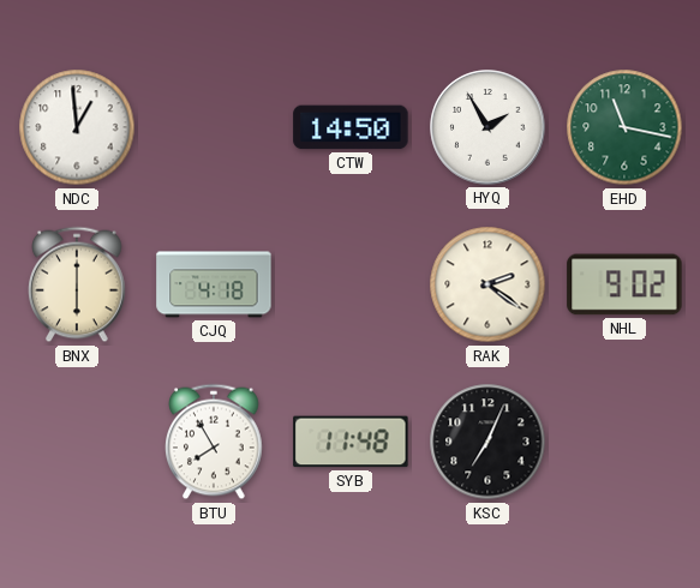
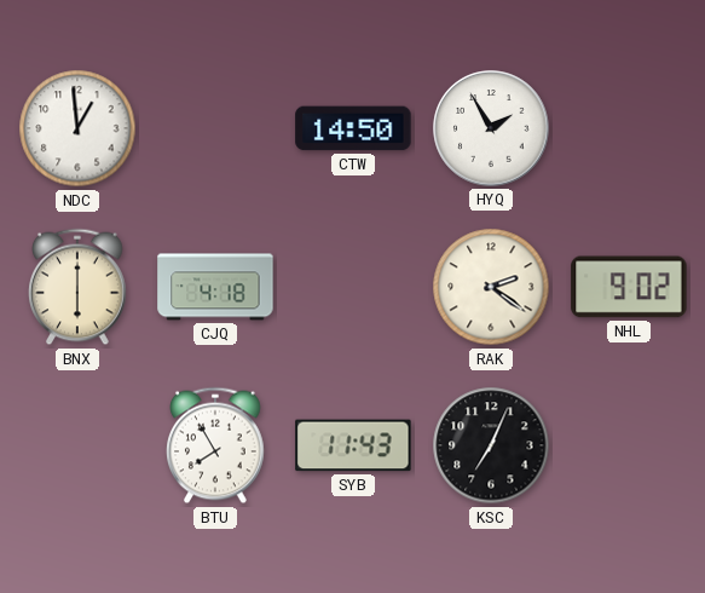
EHD: 11:17 -> none
SYB: 11:48 -> 11:43
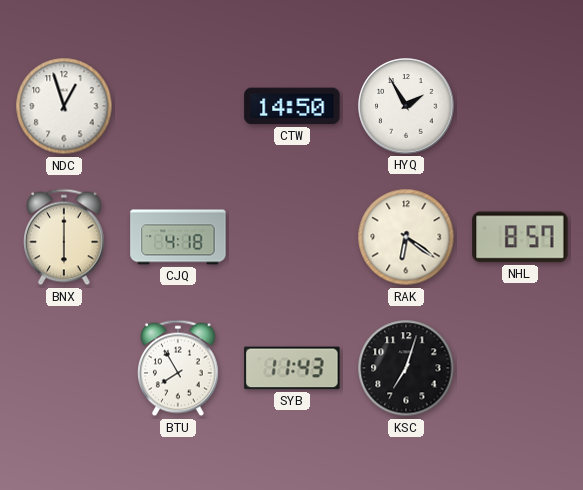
NDC: 12:59 -> 12:57
RAK: 2:21 -> 6:21
NHL: 9:02 -> 8:57
KSC: 7:04 -> 7:03
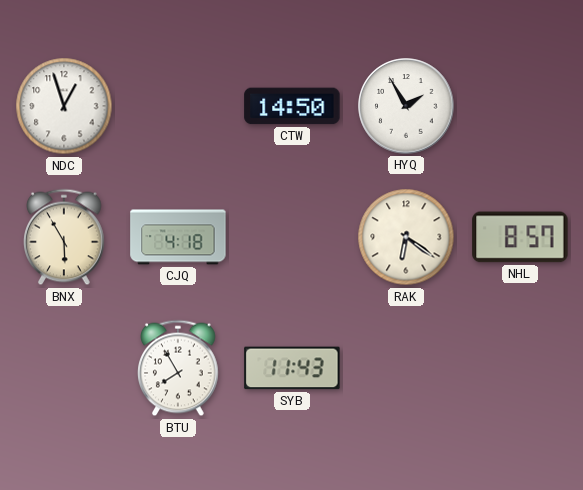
BNX: 6:00 -> 5:55
KSC: 7:03 -> none
